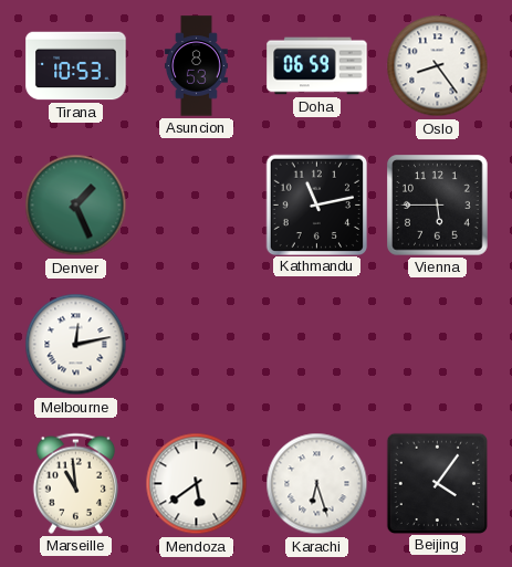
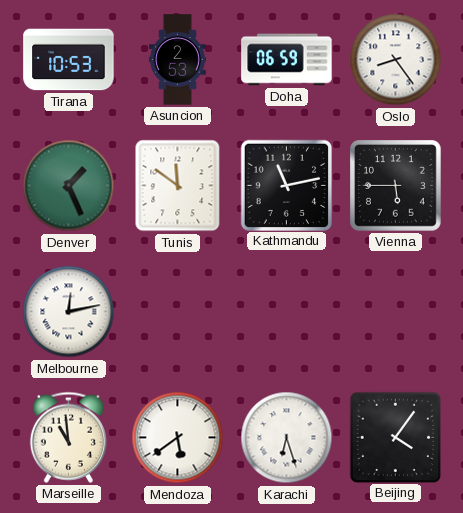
Asuncion: 8:53 -> 2:53
Tunis: none -> 11:51
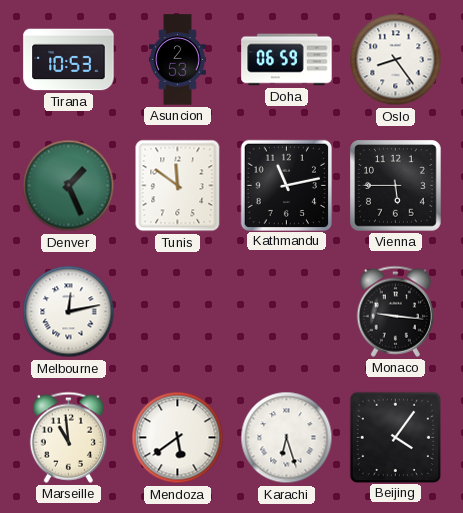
Monaco: none -> 9:16
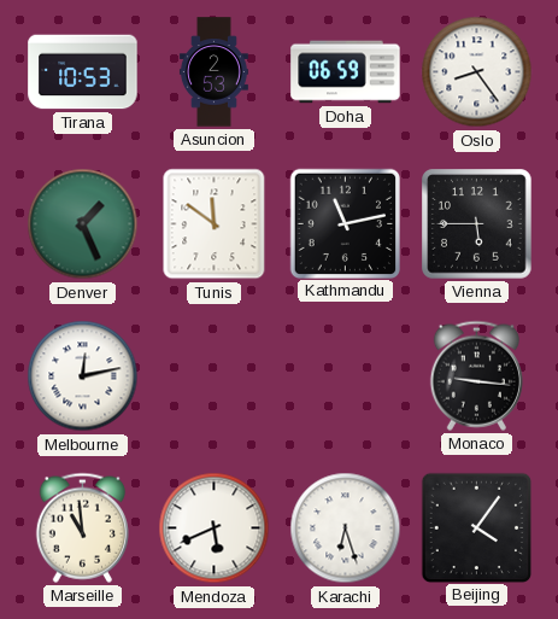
Mendoza: 5:39 -> 5:41
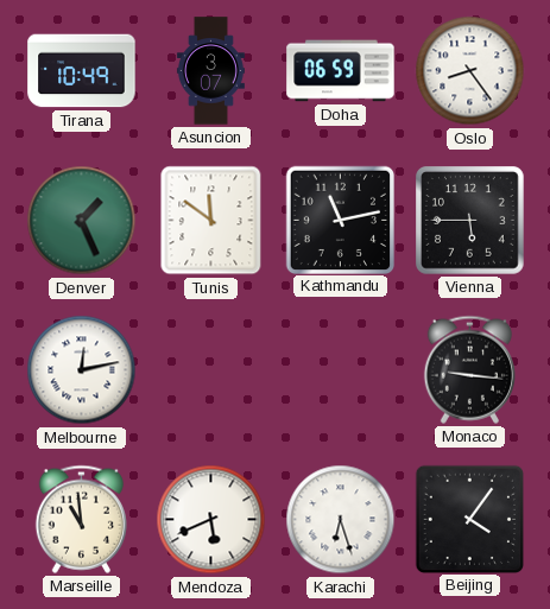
Tirana: 10:53 -> 10:49
Asuncion: 2:53 -> 3:07
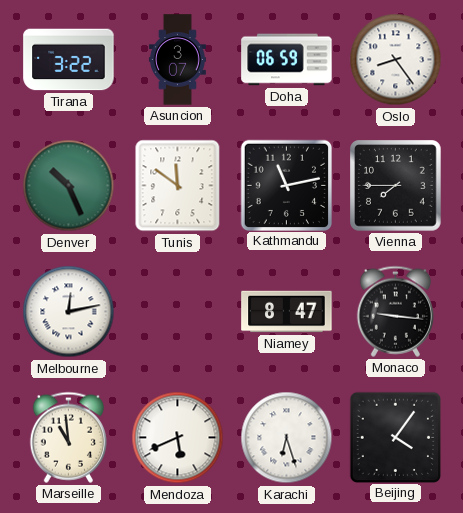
Tirana: 10:49 -> 3:22
Denver: 1:26 -> 10:26
Vienna: 5:45 -> 7:45
Niamey: none -> 8:47
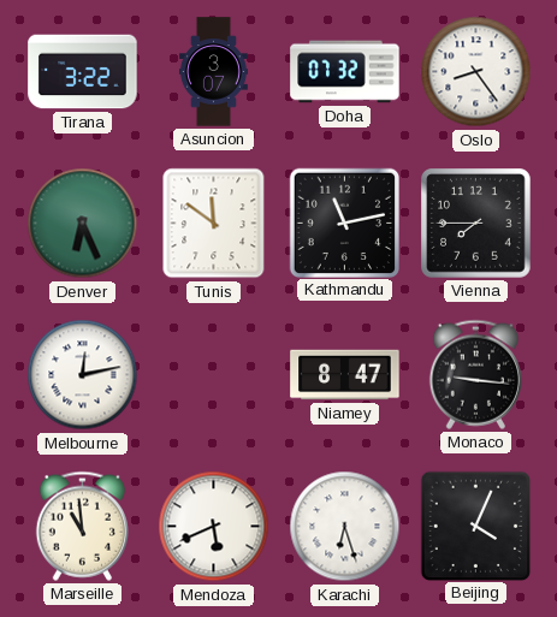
Doha: 06:59 -> 07:32
Denver: 10:26 -> 6:26
Beijing: 4:06 -> 4:04
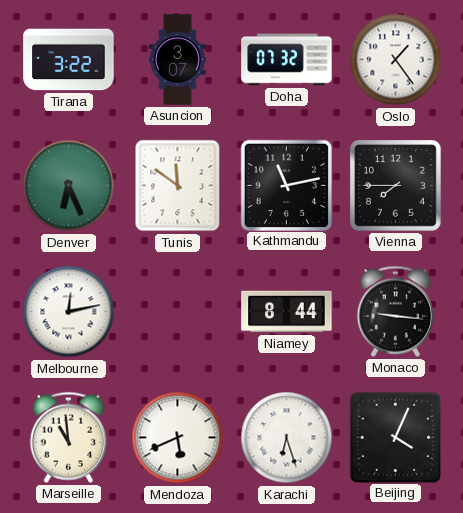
Oslo: 8:24 -> 1:24
Niamey: 8:47 -> 8:44
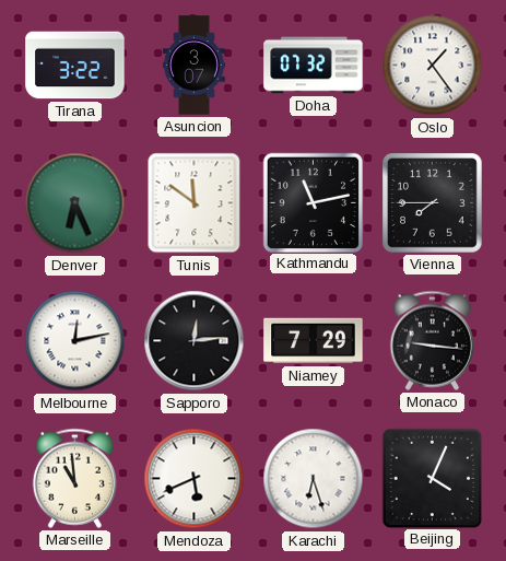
Sapporo: none -> 12:14
Niamey: 8:44 -> 7:29
